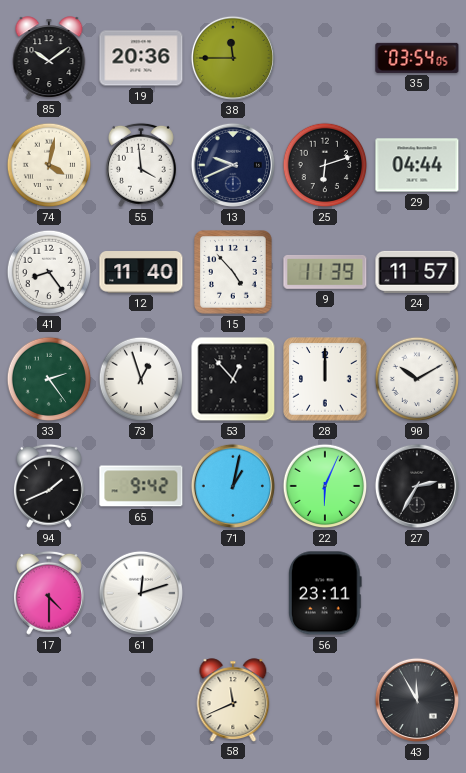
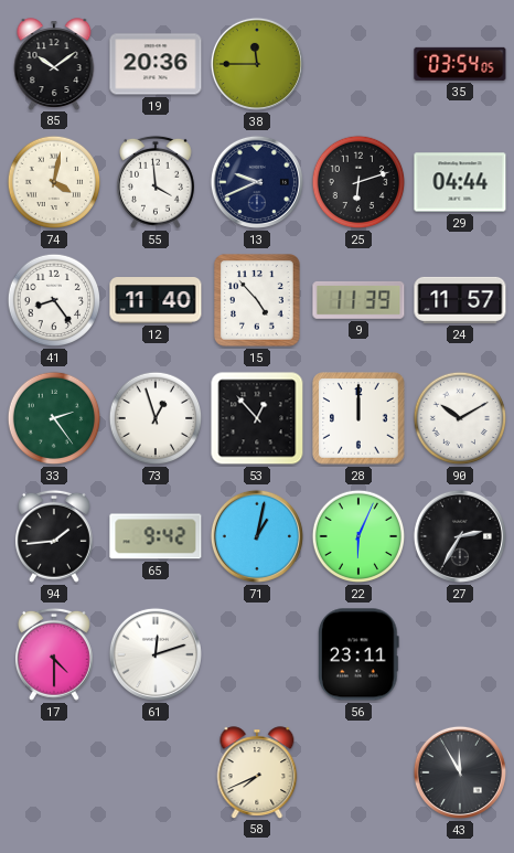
94: 1:41 -> 1:44
58: 11:41 -> 7:41
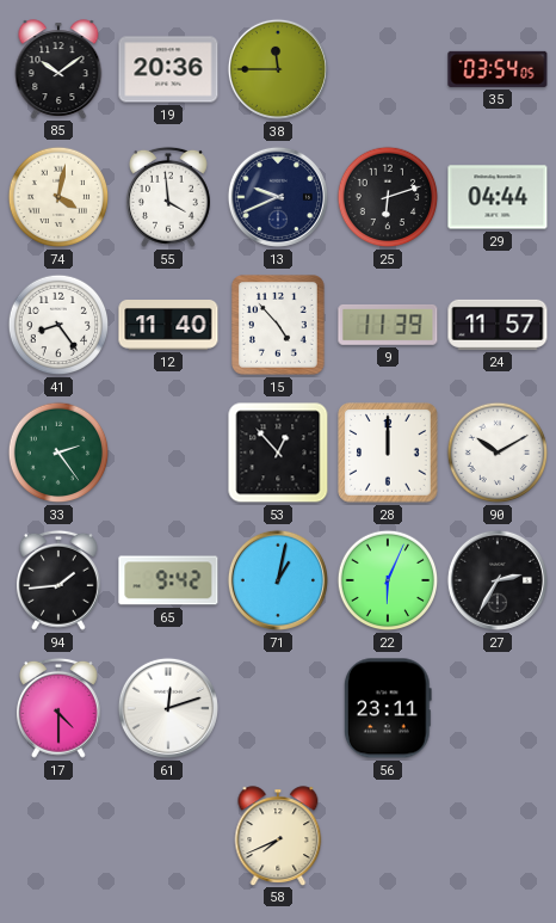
73: 12:57 -> none
43: 11:55 -> none
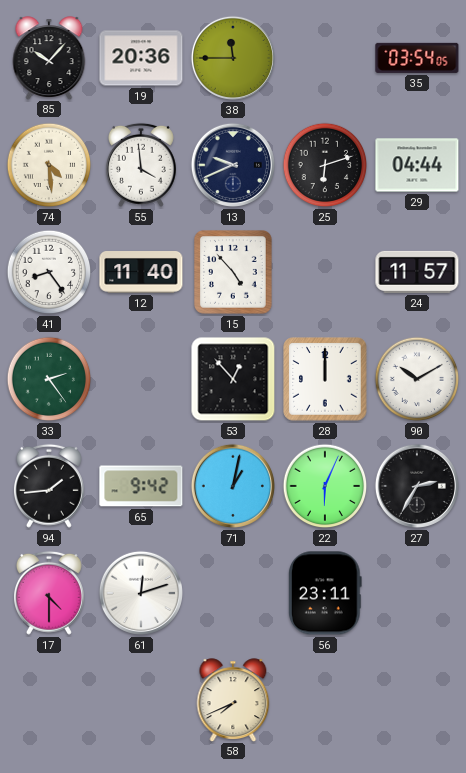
85: 10:09 -> 10:07
74: 4:02 -> 4:29
9: 11:39 -> none
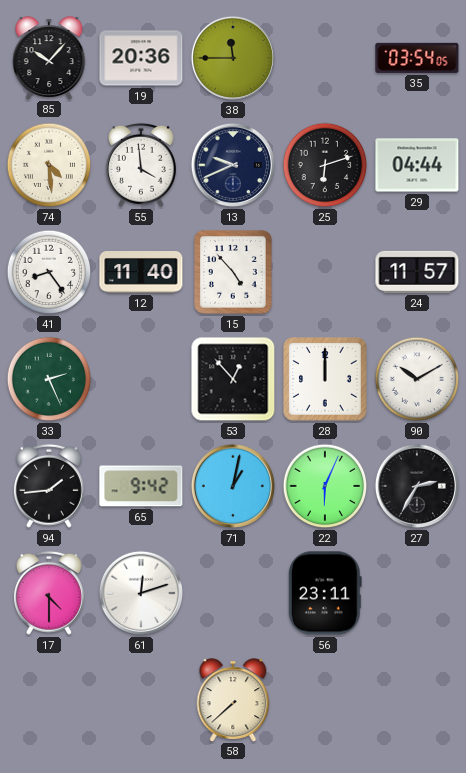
33: 2:24 -> 2:26
58: 7:41 -> 7:38
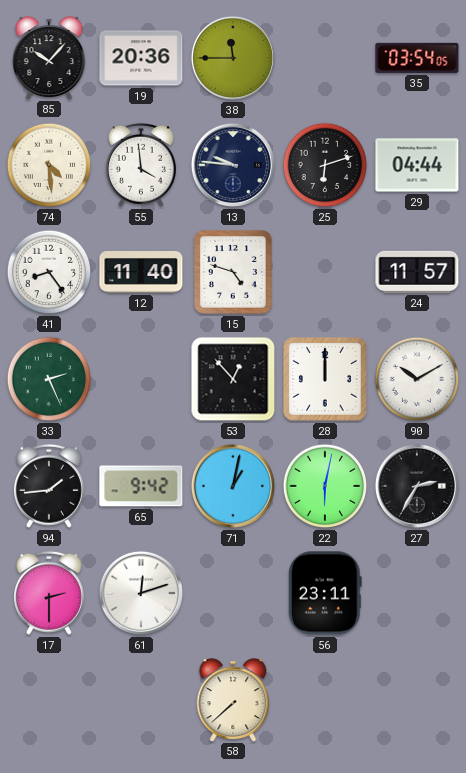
13: 9:41 -> 9:46
15: 4:53 -> 4:48
22: 6:04 -> 6:02
17: 4:30 -> 2:30
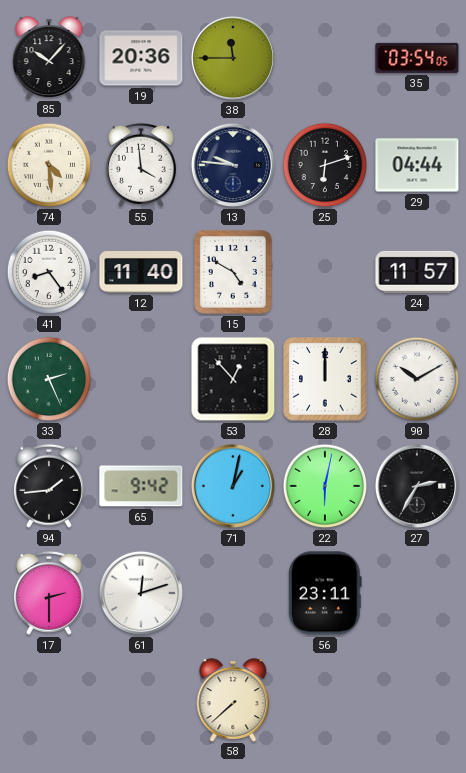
15: 4:48 -> 4:50
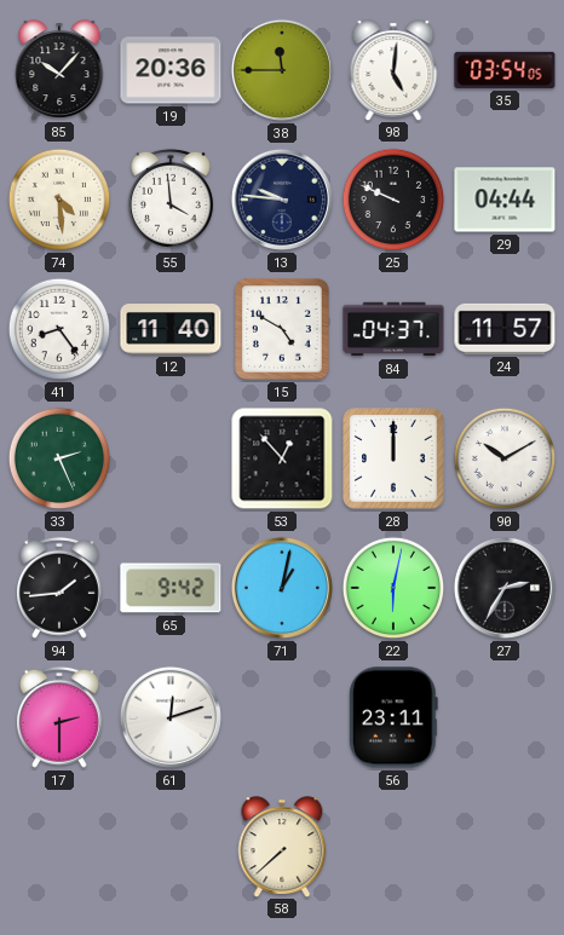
98: none -> 5:01
25: 6:12 -> 9:49
84: none -> 04:37
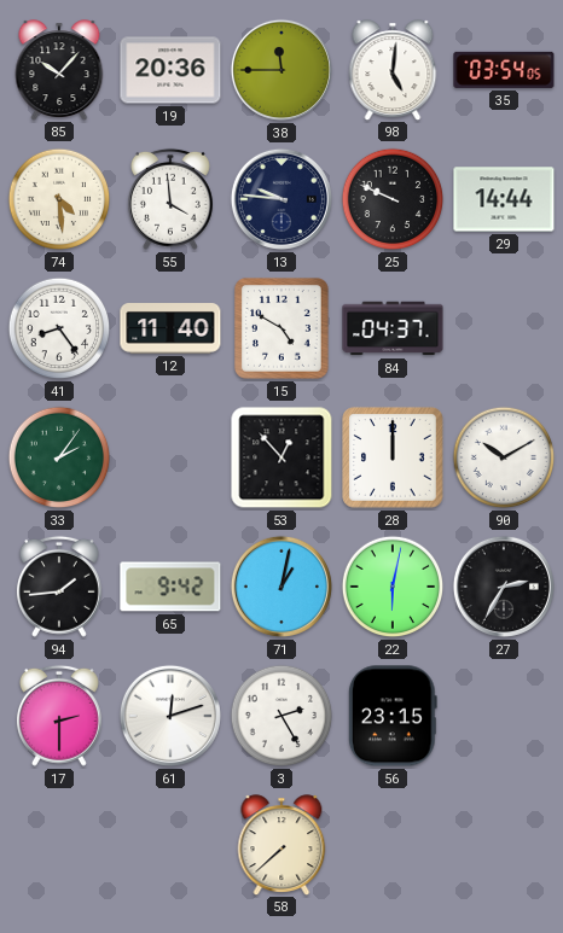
29: 04:44 -> 14:44
24: 11:57 -> none
33: 2:26 -> 2:06
3: none -> 2:25
56: 23:11 -> 23:15
